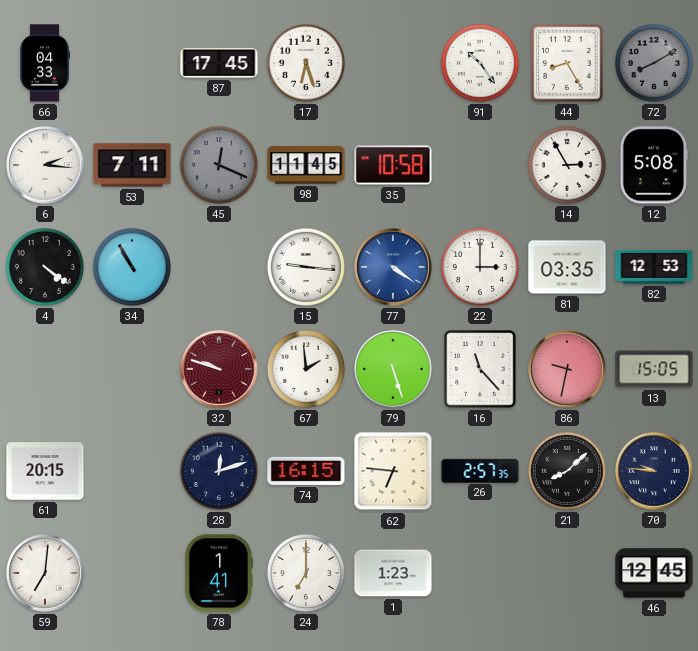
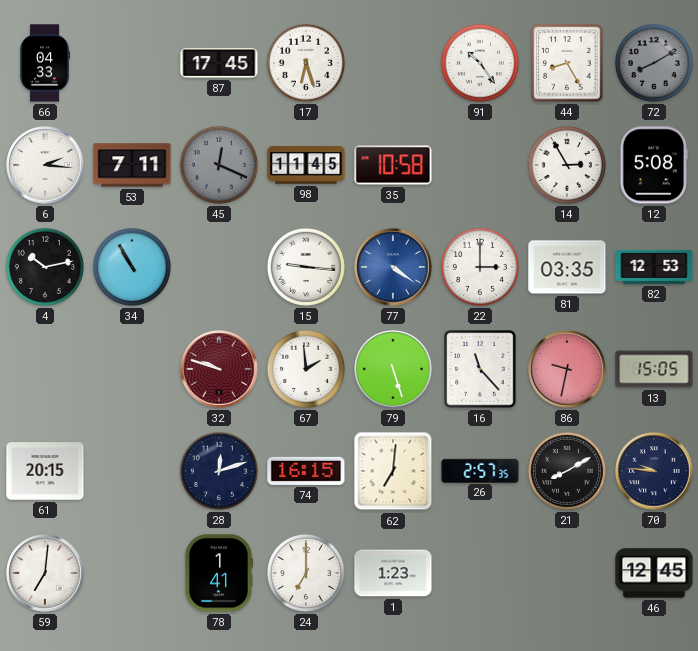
4: 4:21 -> 10:13
62: 6:46 -> 7:01
21: 8:08 -> 8:10
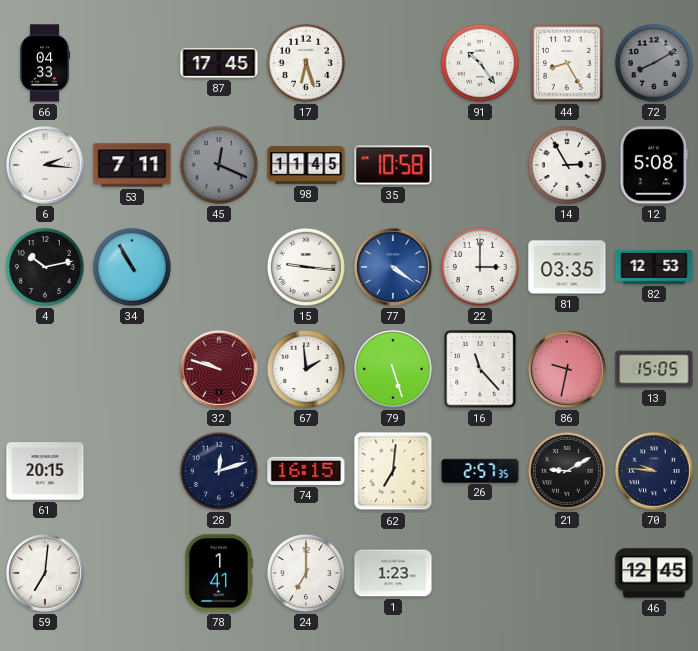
21: 8:10 -> 9:10
